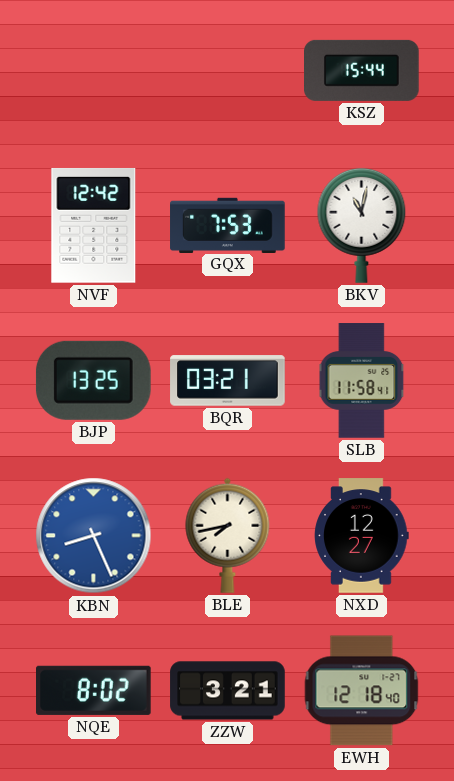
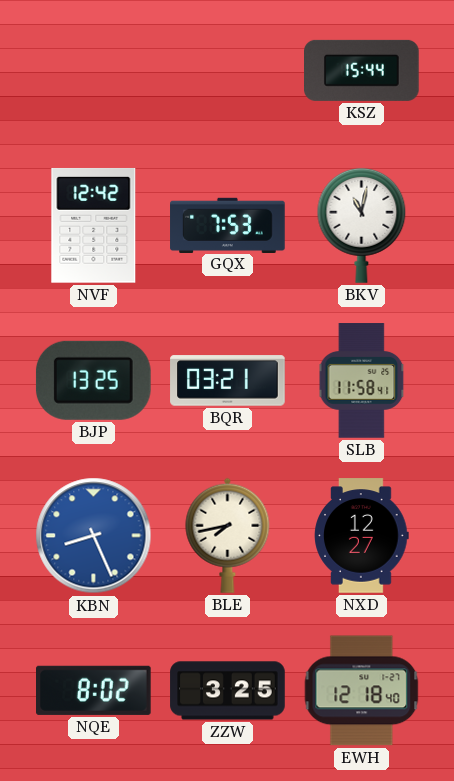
ZZW: 3:21 -> 3:25
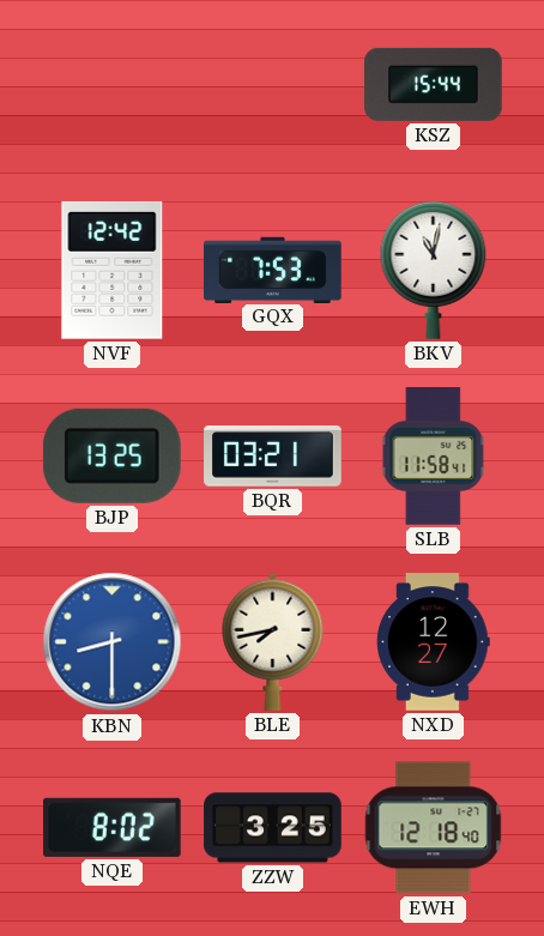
KBN: 8:26 -> 8:30
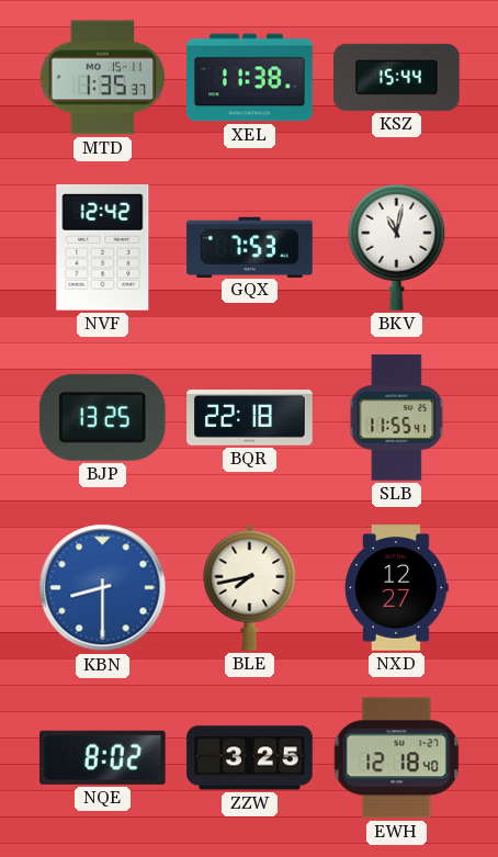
MTD: none -> 1:35
XEL: none -> 11:38
BQR: 03:21 -> 22:18
SLB: 11:58 -> 11:55
